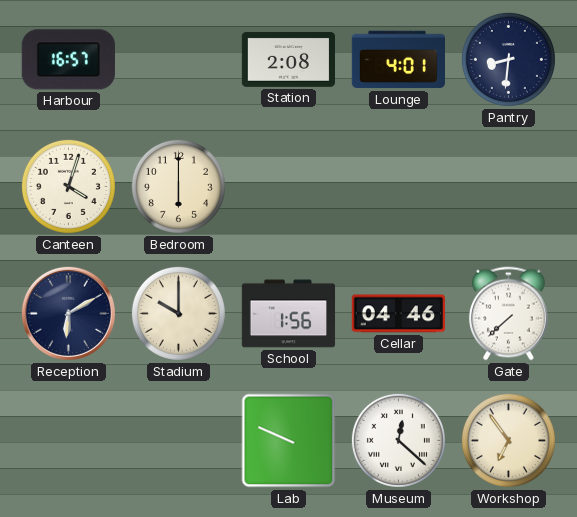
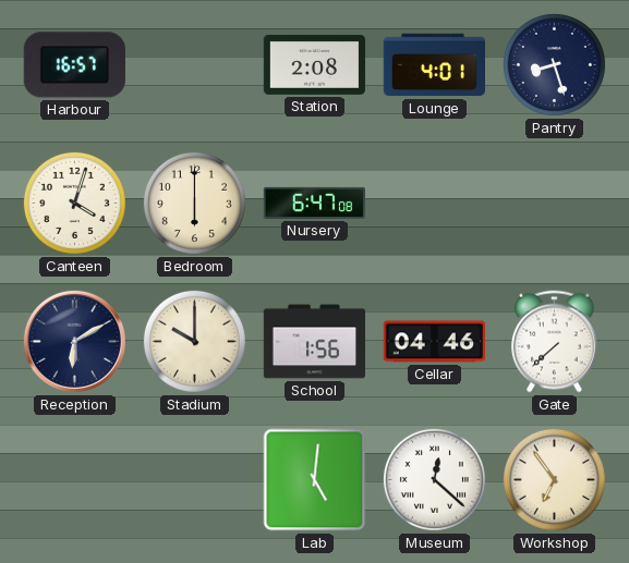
Pantry: 8:31 -> 8:27
Nursery: none -> 6:47
Lab: 9:49 -> 5:01
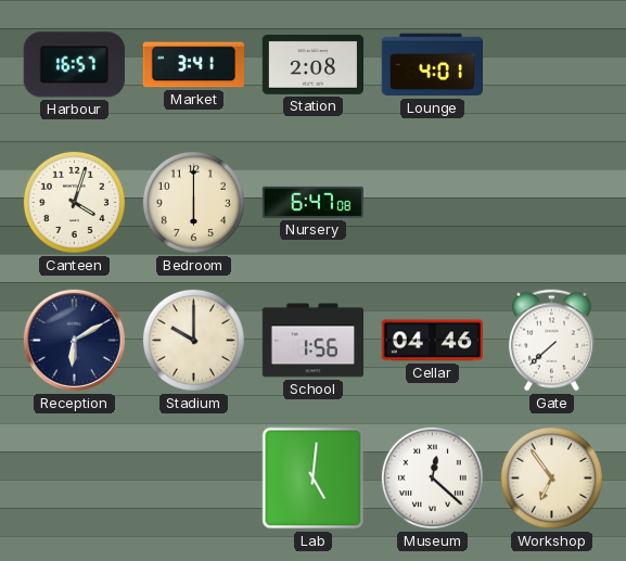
Market: none -> 3:41
Pantry: 8:27 -> none
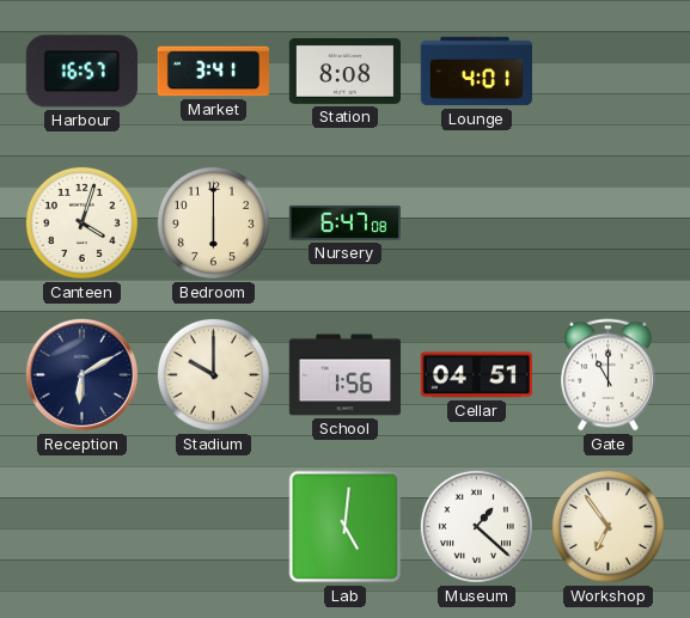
Station: 2:08 -> 8:08
Cellar: 04:46 -> 04:51
Gate: 7:38 -> 11:00
Museum: 12:22 -> 1:22
